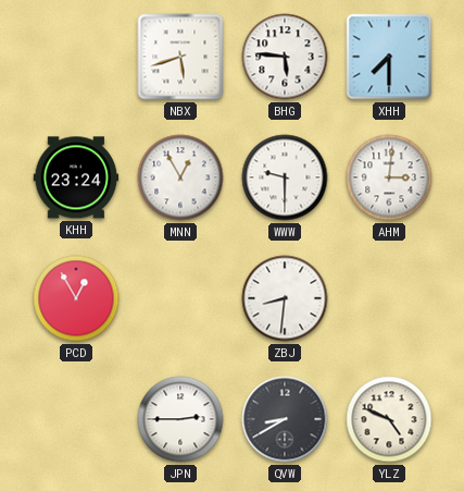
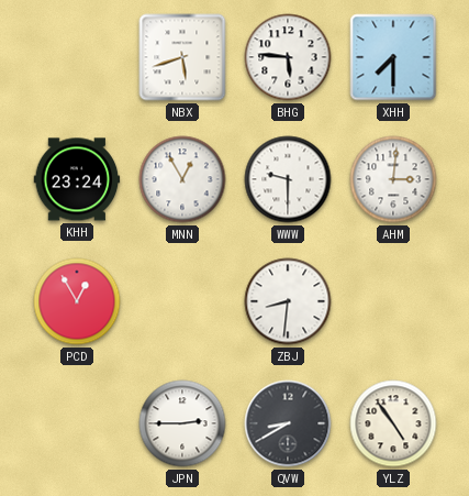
YLZ: 4:49 -> 4:54
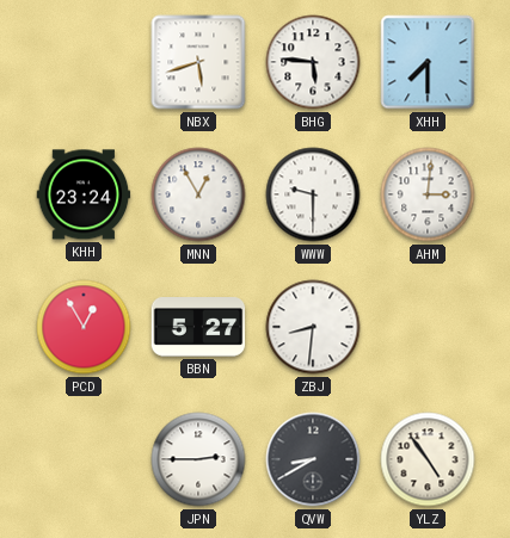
BBN: none -> 5:27
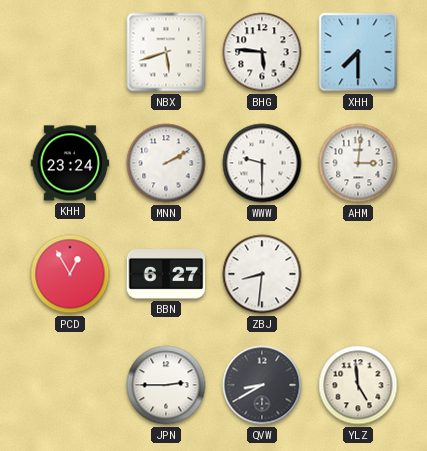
MNN: 12:55 -> 2:10
BBN: 5:27 -> 6:27
YLZ: 4:54 -> 4:59
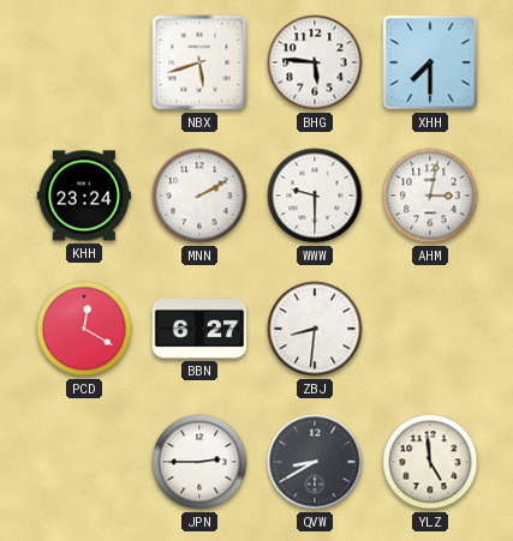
AHM: 3:01 -> 3:02
PCD: 12:55 -> 12:20
